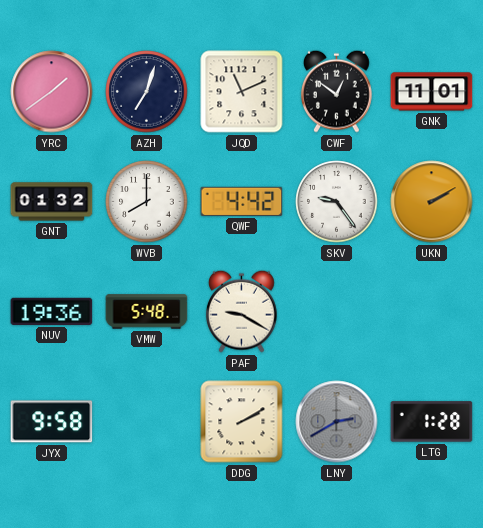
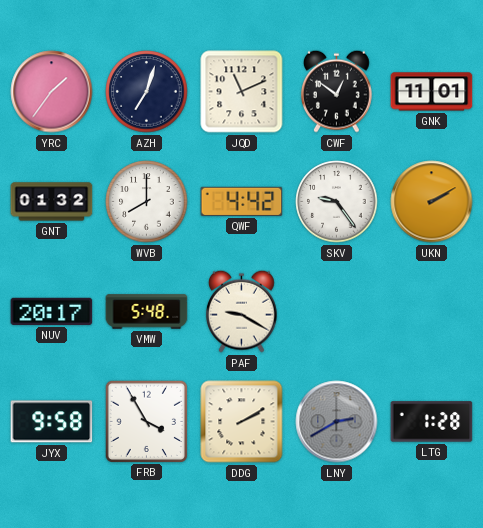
YRC: 1:39 -> 1:36
NUV: 19:36 -> 20:17
FRB: none -> 3:55
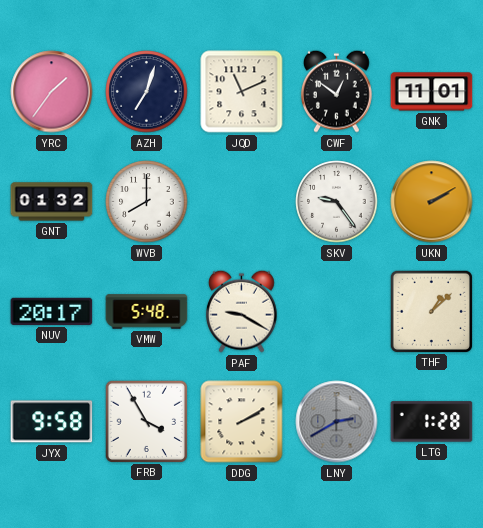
QWF: 4:42 -> none
THF: none -> 1:08
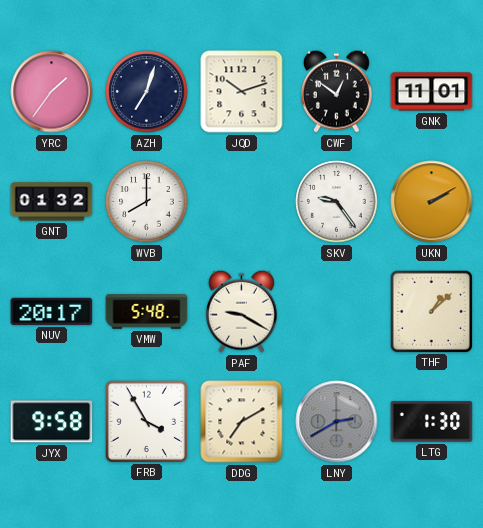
JQD: 11:11 -> 10:12
DDG: 2:10 -> 7:10
LTG: 1:28 -> 1:30
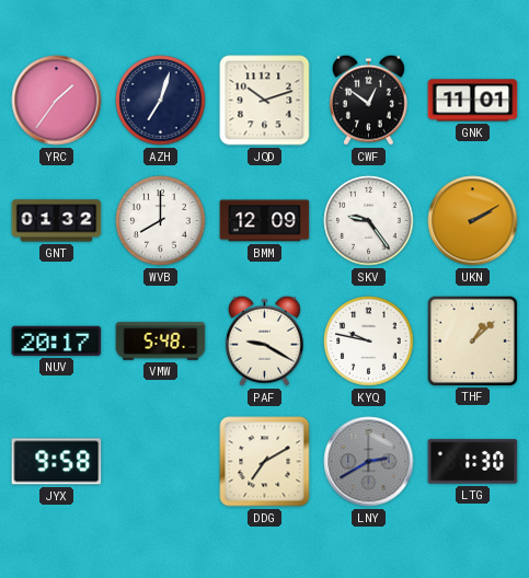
BMM: none -> 12:09
KYQ: none -> 9:47
FRB: 3:55 -> none
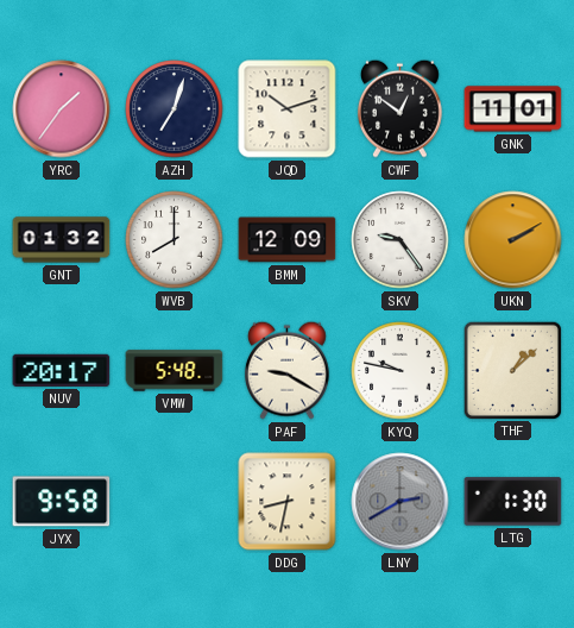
DDG: 7:10 -> 8:32
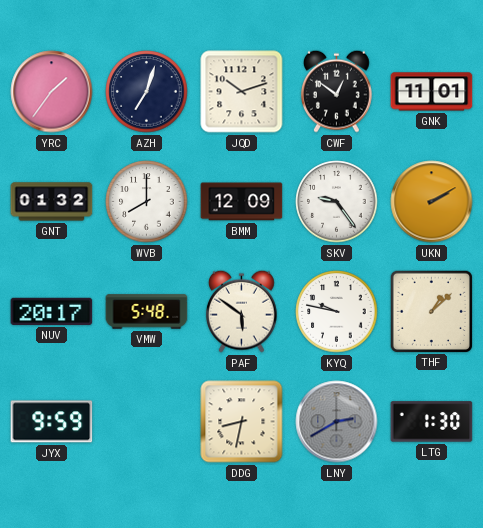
PAF: 9:20 -> 5:51
JYX: 9:58 -> 9:59
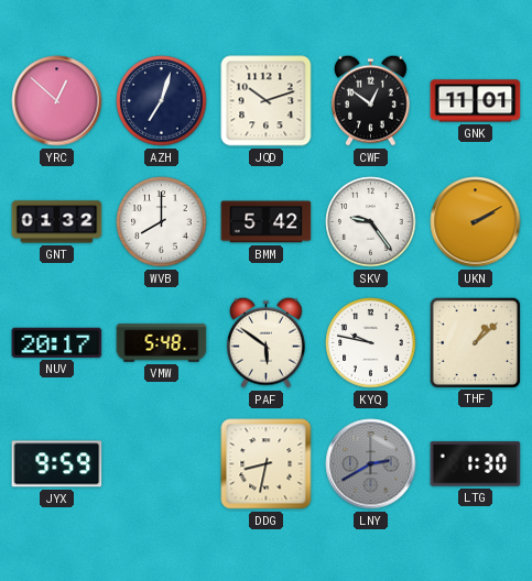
YRC: 1:36 -> 12:52
BMM: 12:09 -> 5:42
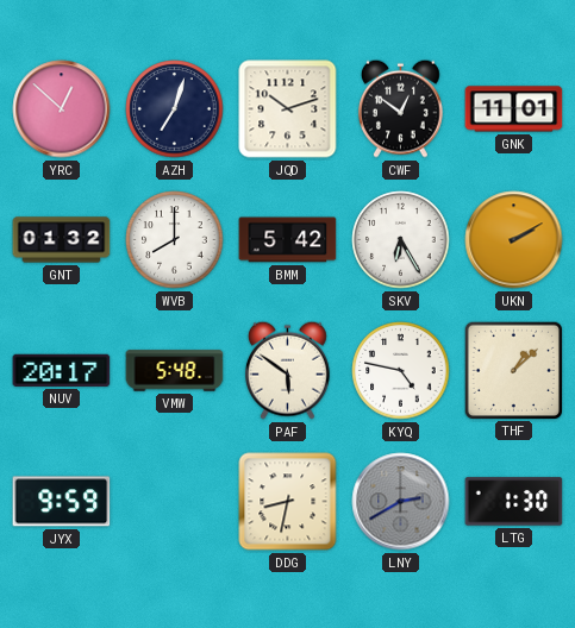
SKV: 9:24 -> 6:25
KYQ: 9:47 -> 4:47
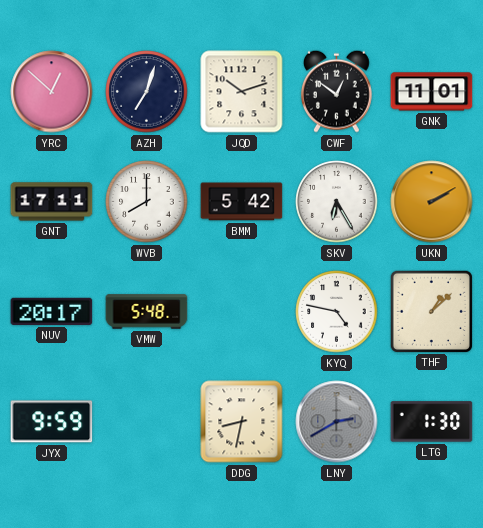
GNT: 01:32 -> 17:11
PAF: 5:51 -> none
